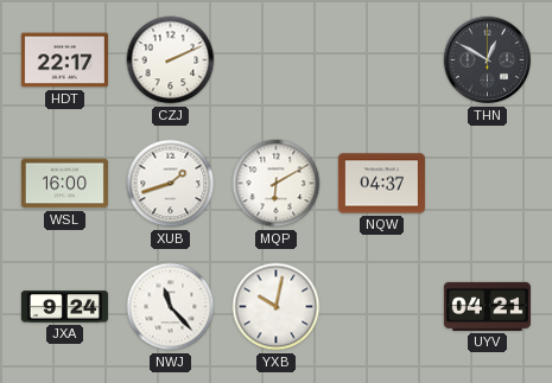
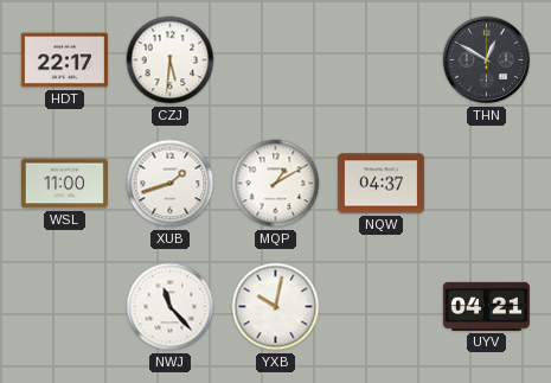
CZJ: 2:11 -> 5:31
WSL: 16:00 -> 11:00
MQP: 6:10 -> 1:10
JXA: 9:24 -> none
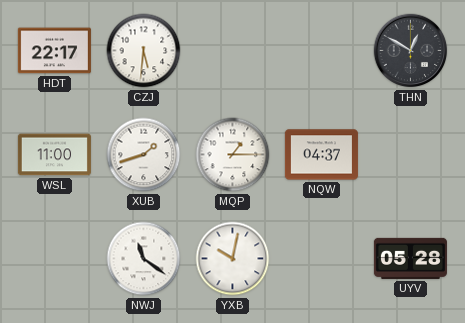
MQP: 1:10 -> 1:15
NWJ: 11:23 -> 11:21
UYV: 04:21 -> 05:28
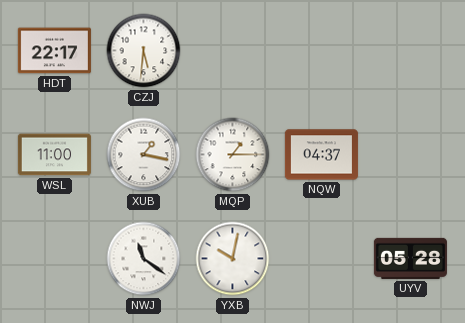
THN: 12:50 -> none
XUB: 1:42 -> 1:17
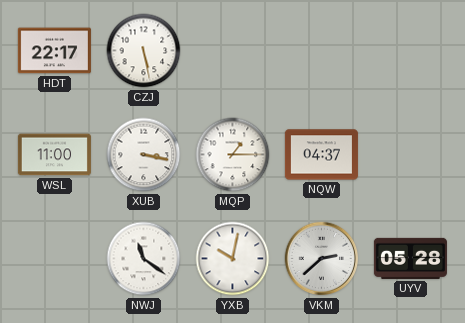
CZJ: 5:31 -> 5:28
XUB: 1:17 -> 3:17
VKM: none -> 2:38
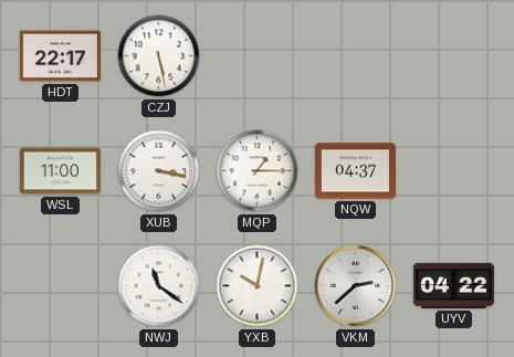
UYV: 05:28 -> 04:22
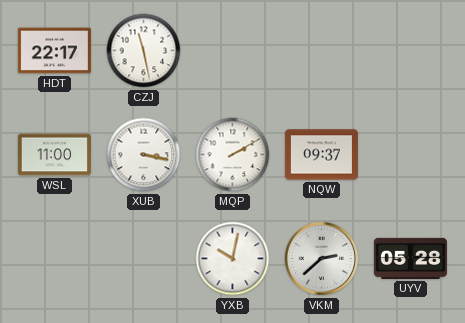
CZJ: 5:28 -> 11:28
MQP: 1:15 -> 2:10
NQW: 04:37 -> 09:37
NWJ: 11:21 -> none
UYV: 04:22 -> 05:28
